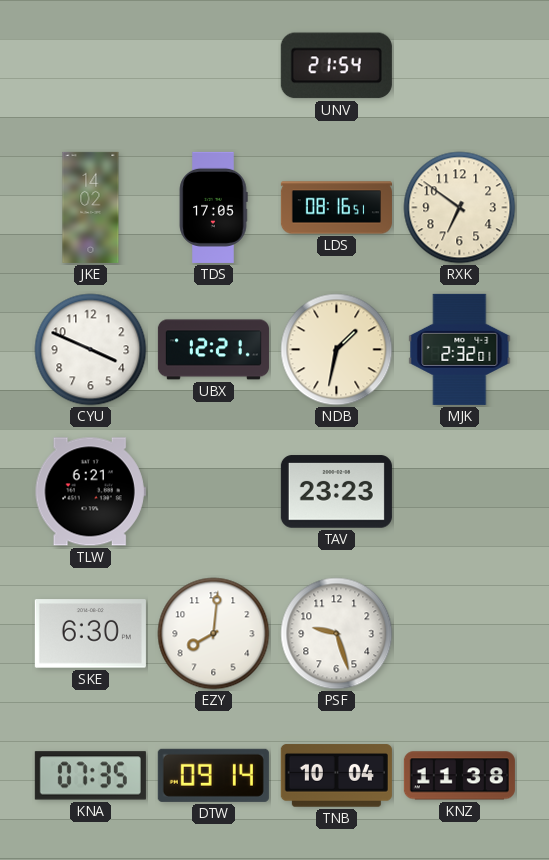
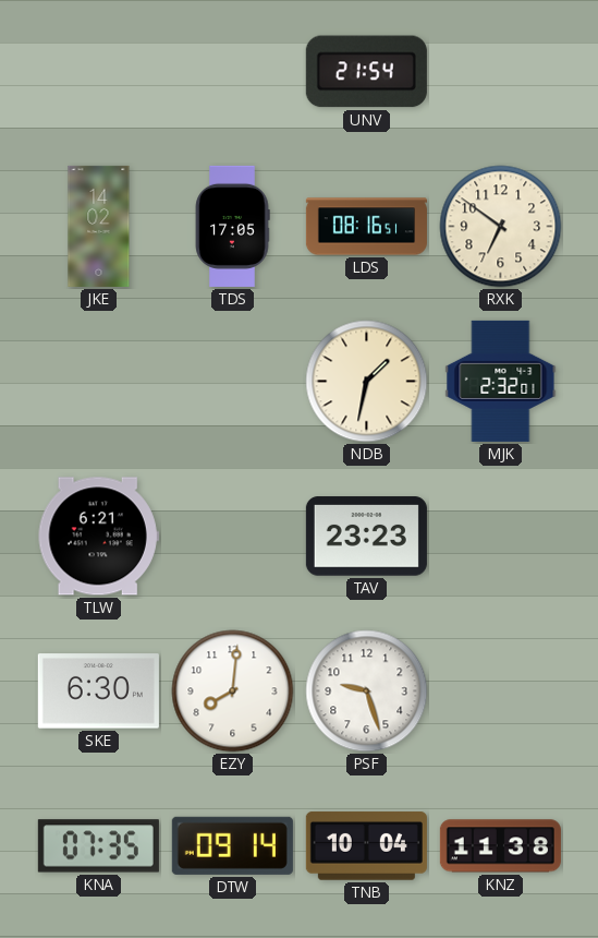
CYU: 3:49 -> none
UBX: 12:21 -> none
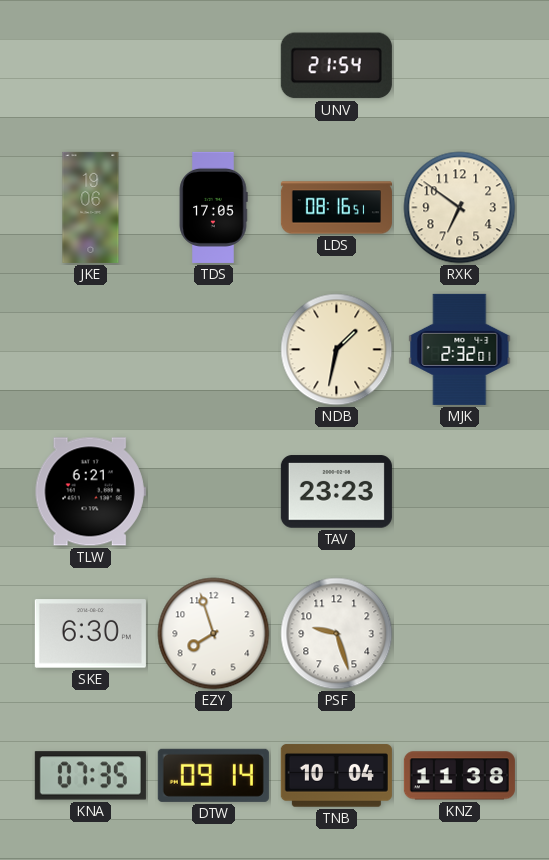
JKE: 14:02 -> 19:06
EZY: 8:01 -> 7:57
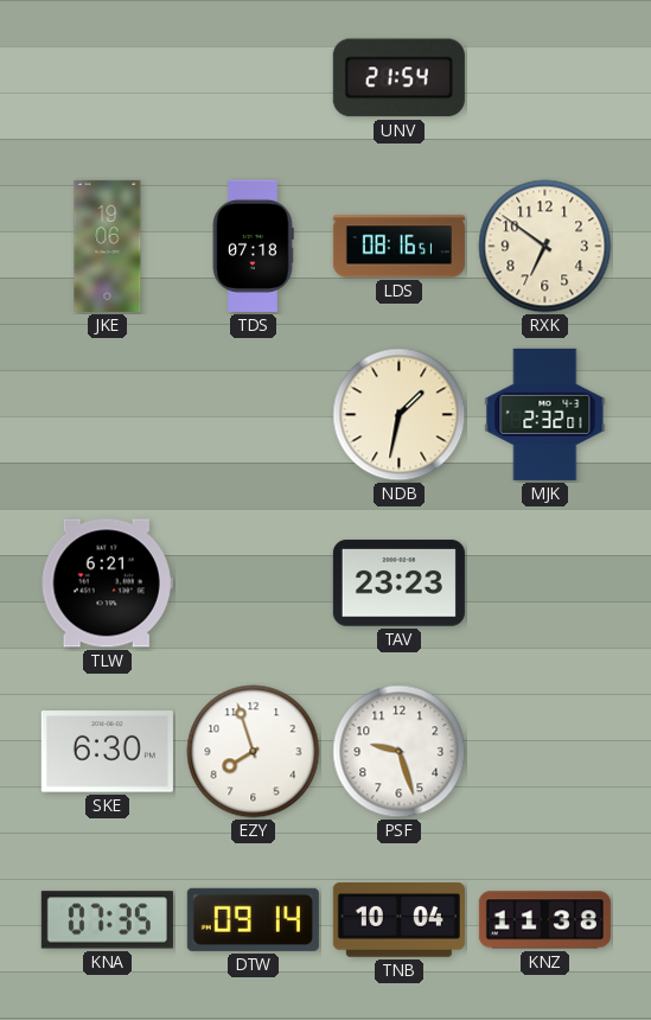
TDS: 17:05 -> 07:18
